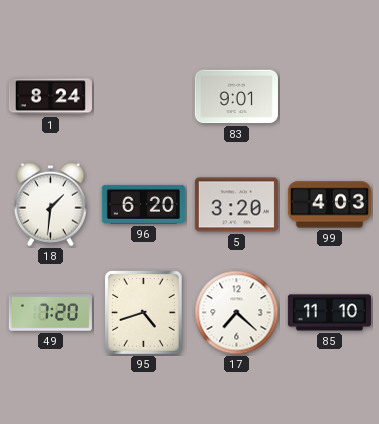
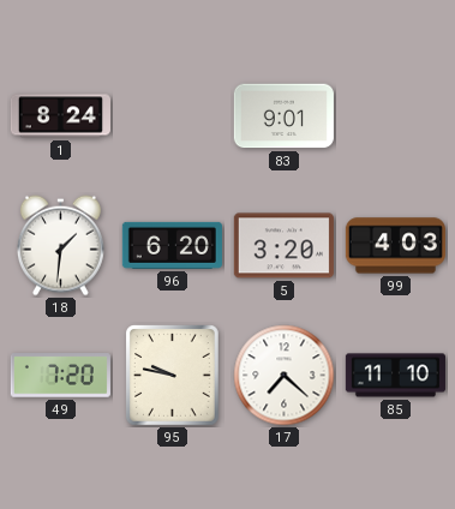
95: 4:42 -> 9:47
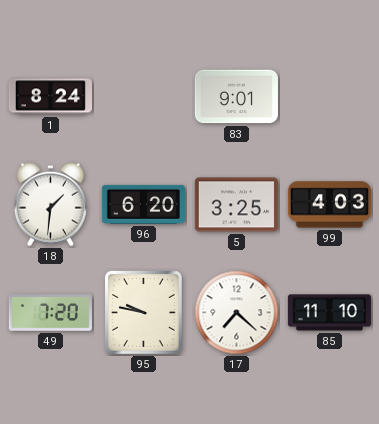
5: 3:20 -> 3:25
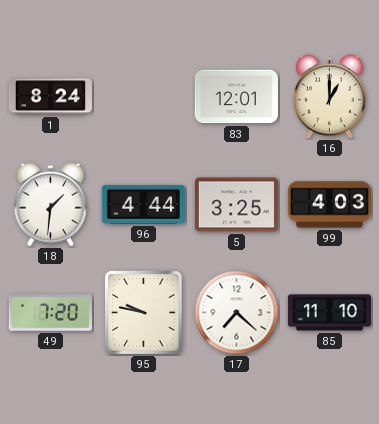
83: 9:01 -> 12:01
16: none -> 1:00
96: 6:20 -> 4:44
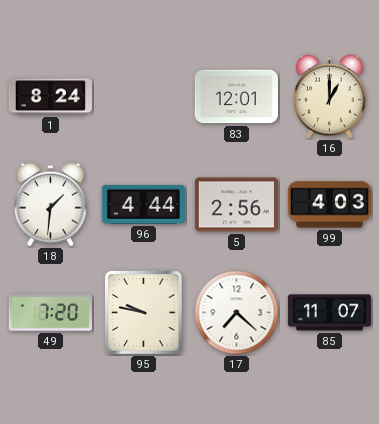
5: 3:25 -> 2:56
85: 11:10 -> 11:07
